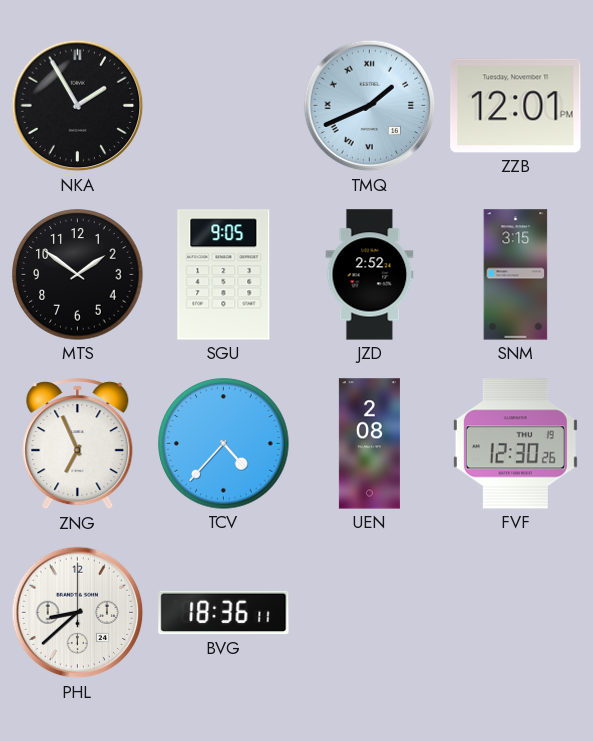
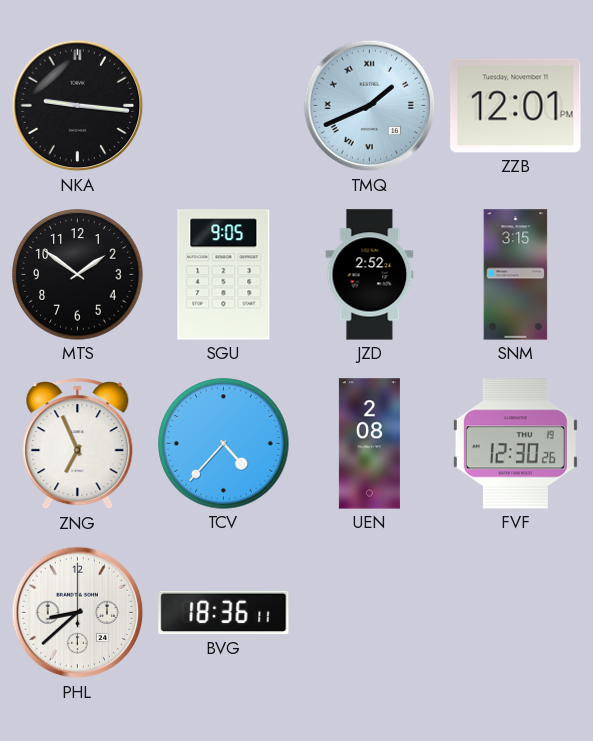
NKA: 1:55 -> 9:16
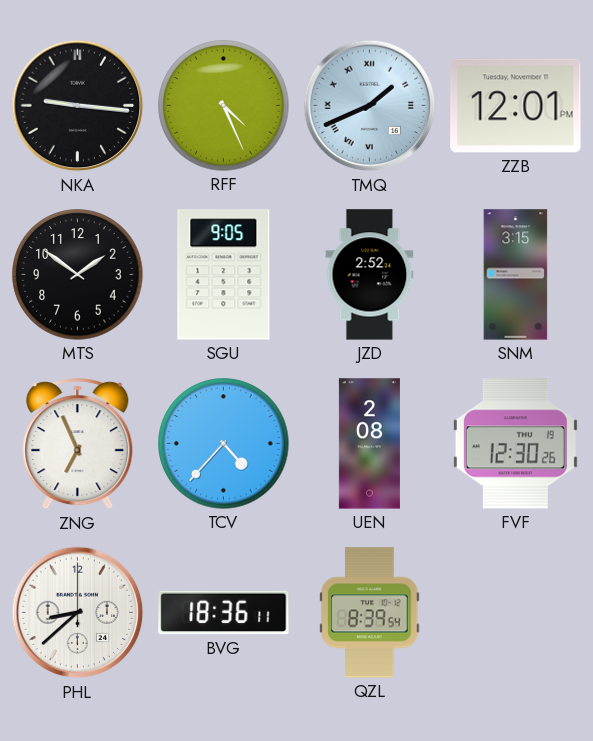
RFF: none -> 4:26
QZL: none -> 8:39
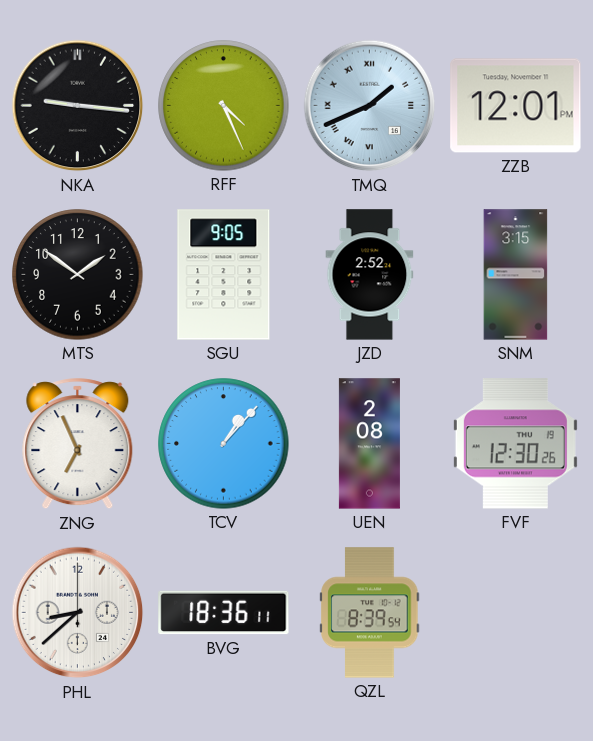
TCV: 4:37 -> 1:07
